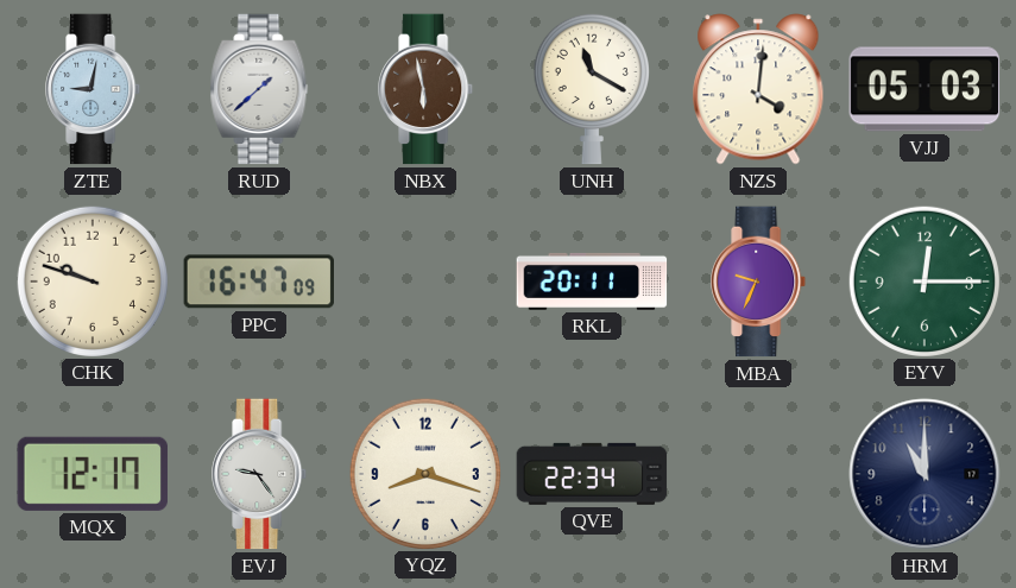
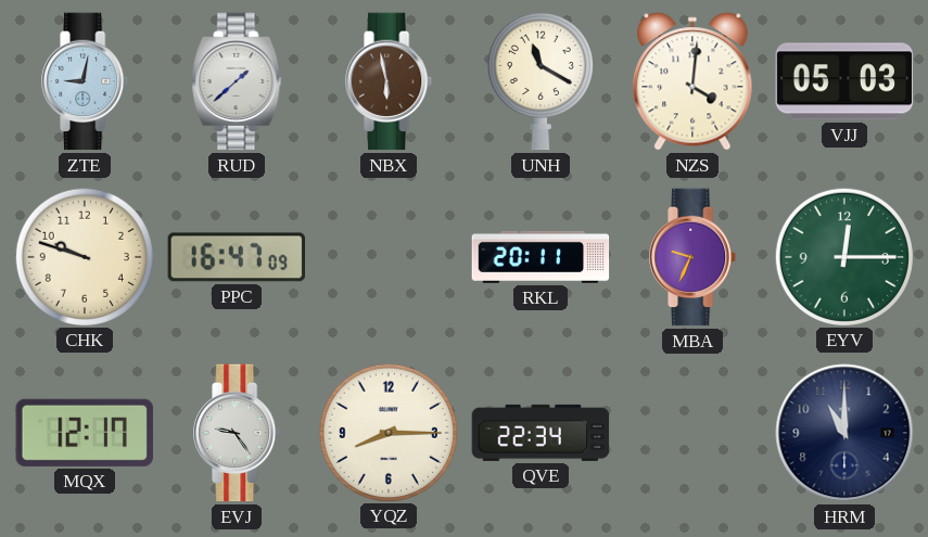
YQZ: 8:18 -> 8:15
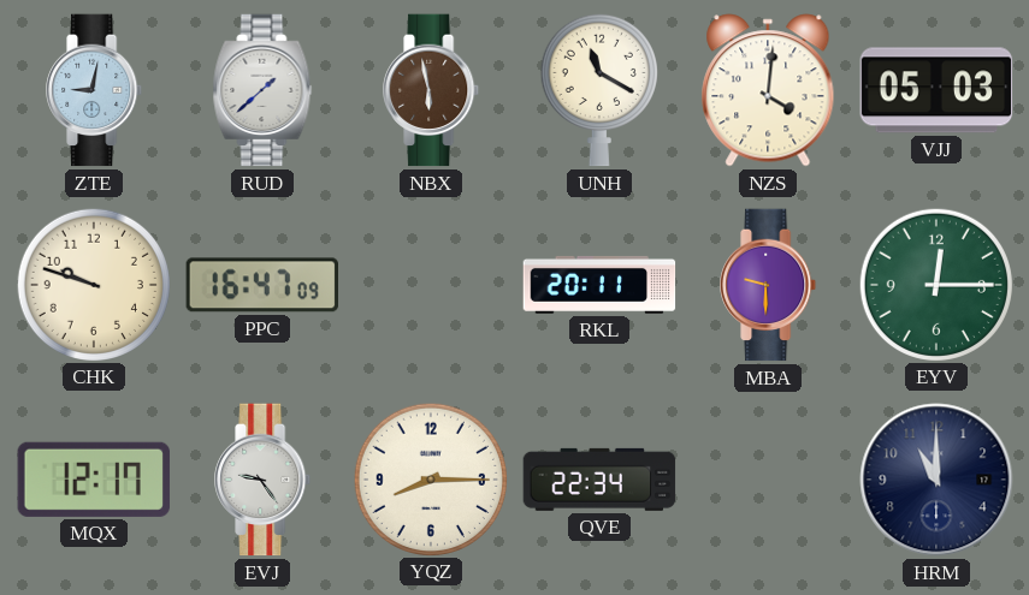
MBA: 9:34 -> 9:30
